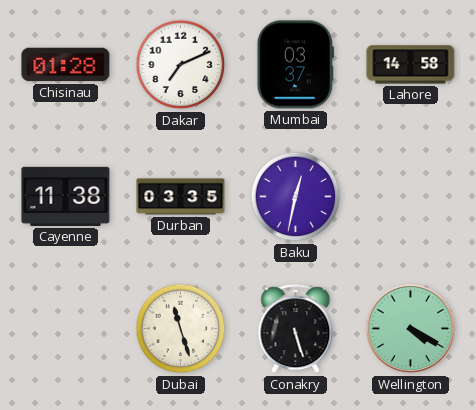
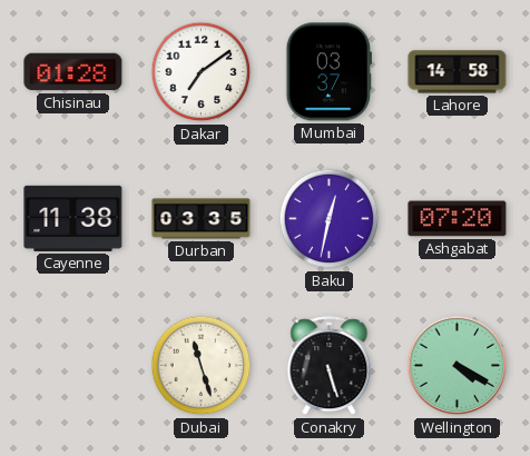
Dakar: 7:11 -> 7:09
Ashgabat: none -> 07:20
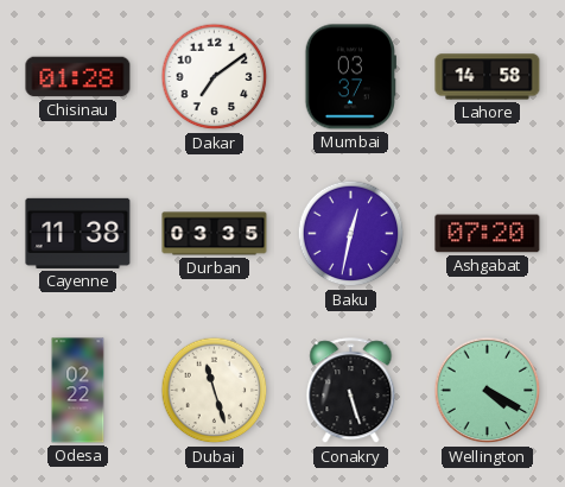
Odesa: none -> 02:22
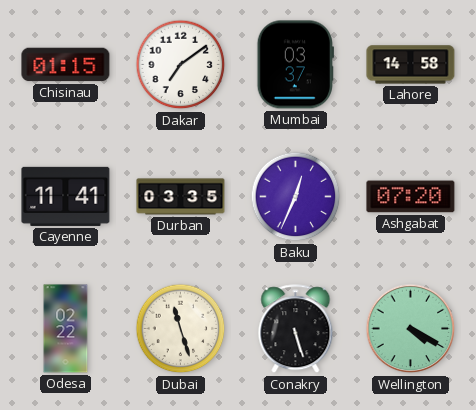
Chisinau: 01:28 -> 01:15
Cayenne: 11:38 -> 11:41
Baku: 12:32 -> 12:34
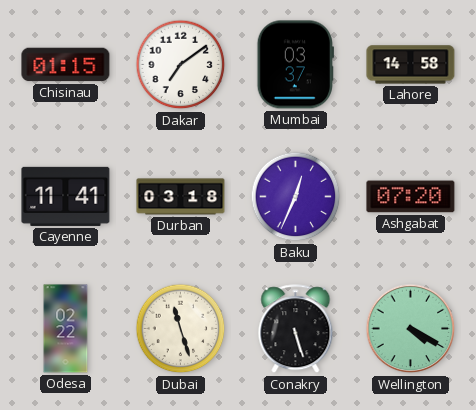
Durban: 03:35 -> 03:18
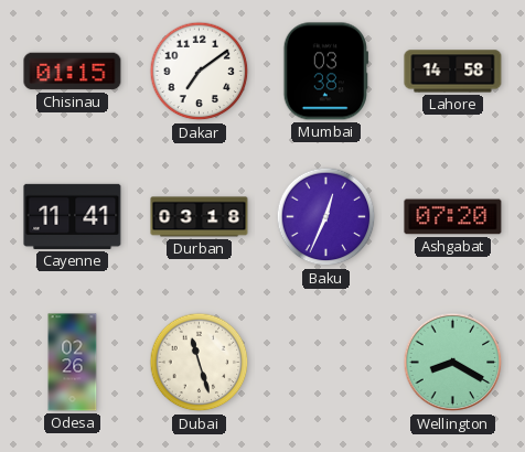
Mumbai: 03:37 -> 03:38
Odesa: 02:22 -> 02:26
Conakry: 5:27 -> none
Wellington: 4:20 -> 8:20
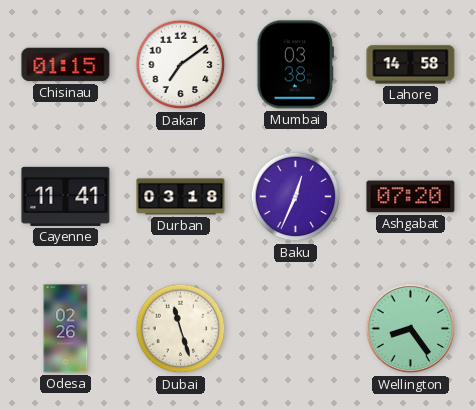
Wellington: 8:20 -> 8:24
